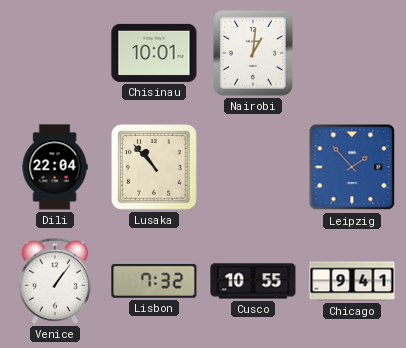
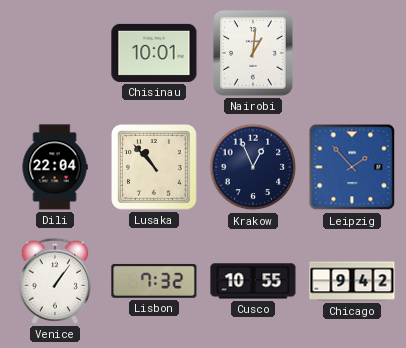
Krakow: none -> 12:56
Chicago: 9:41 -> 9:42
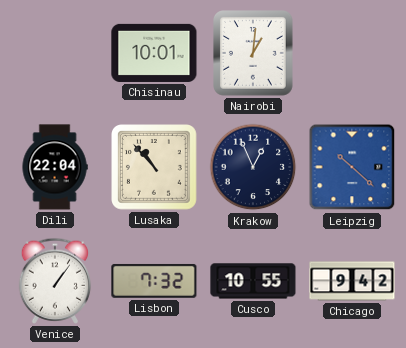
Leipzig: 1:53 -> 10:22
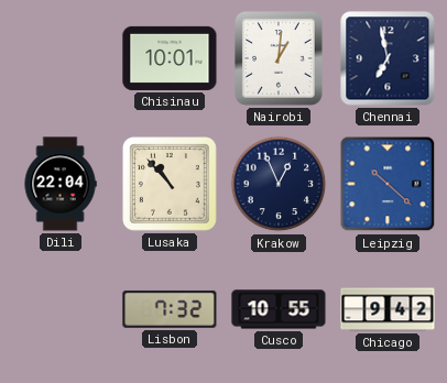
Chennai: none -> 6:58
Venice: 1:06 -> none
